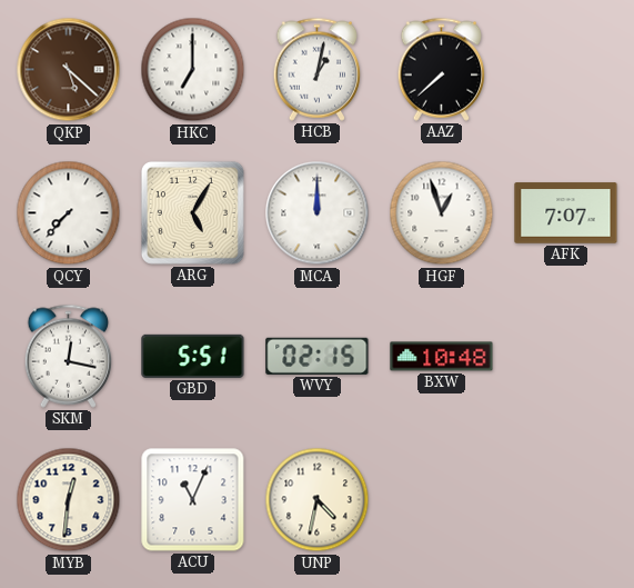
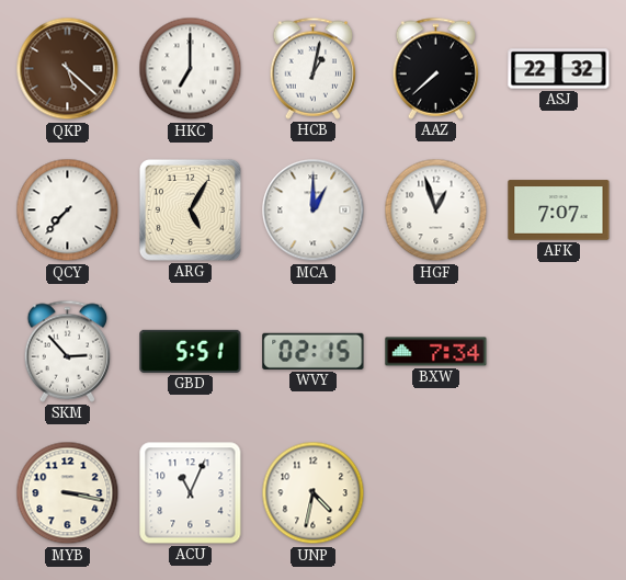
ASJ: none -> 22:32
MCA: 12:00 -> 1:00
SKM: 12:17 -> 2:53
BXW: 10:48 -> 7:34
MYB: 12:31 -> 3:17
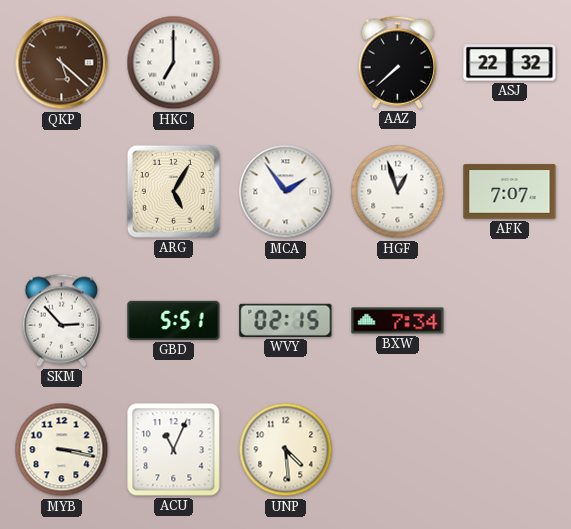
HCB: 1:02 -> none
QCY: 7:37 -> none
MCA: 1:00 -> 1:54
UNP: 4:32 -> 4:29
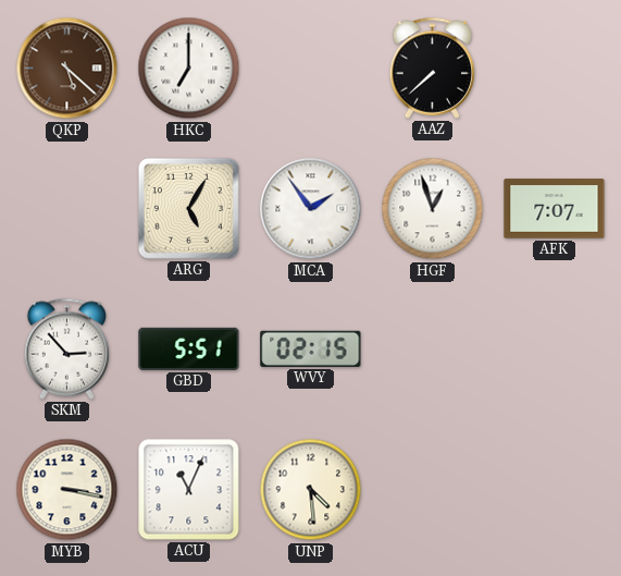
ASJ: 22:32 -> none
BXW: 7:34 -> none
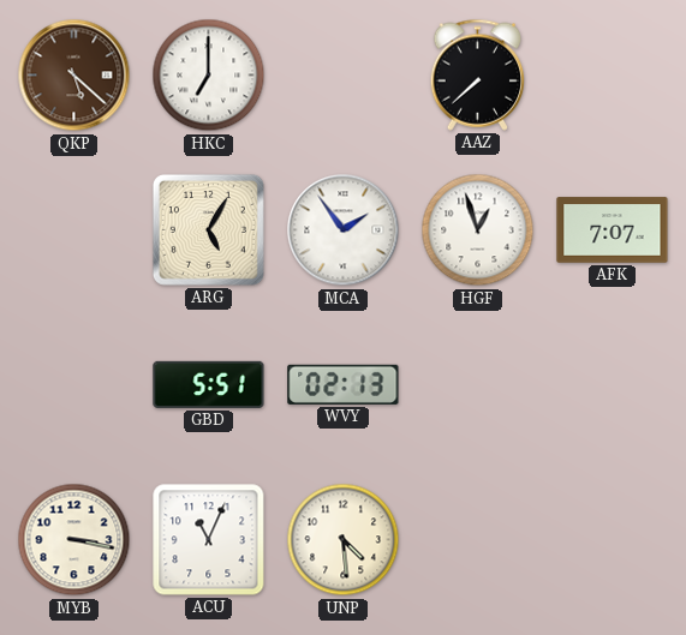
SKM: 2:53 -> none
WVY: 02:15 -> 02:13
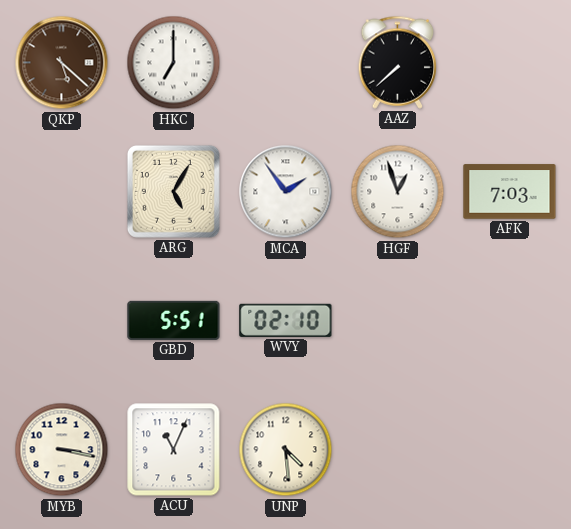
AFK: 7:07 -> 7:03
WVY: 02:13 -> 02:10
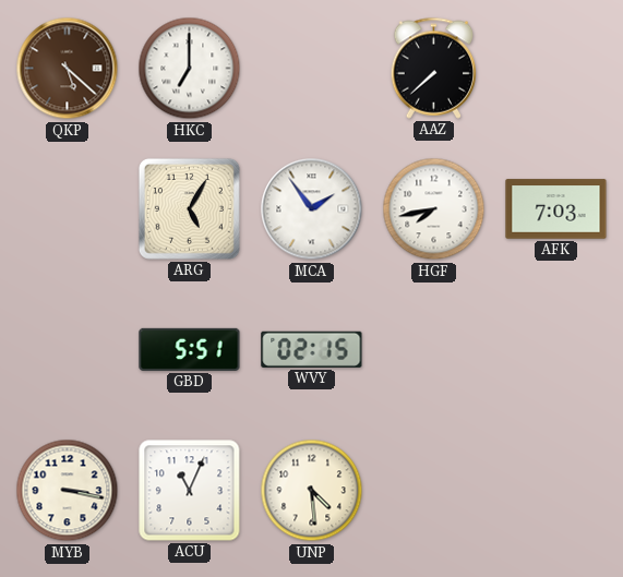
HGF: 12:57 -> 7:43
WVY: 02:10 -> 02:15
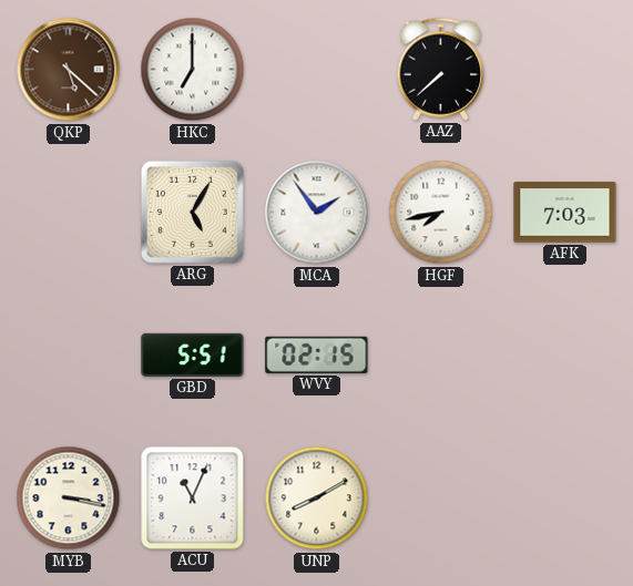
UNP: 4:29 -> 8:10
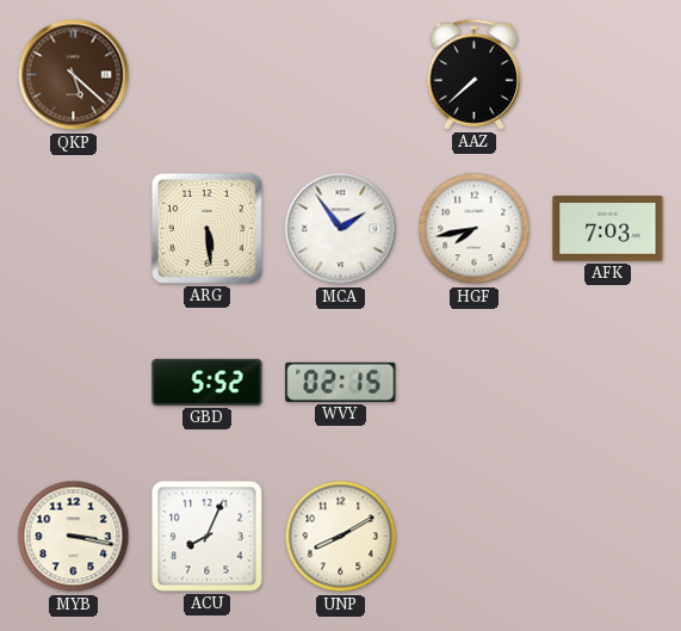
HKC: 7:00 -> none
ARG: 5:05 -> 5:29
GBD: 5:51 -> 5:52
ACU: 11:04 -> 8:04
